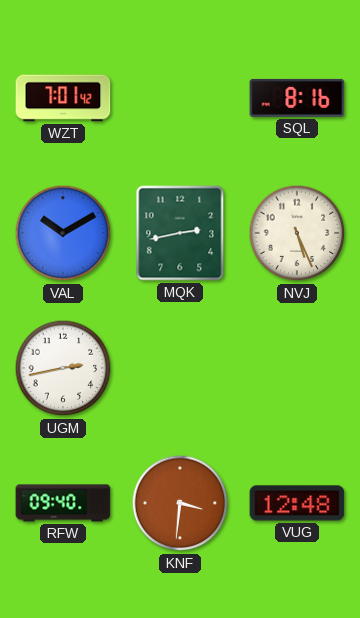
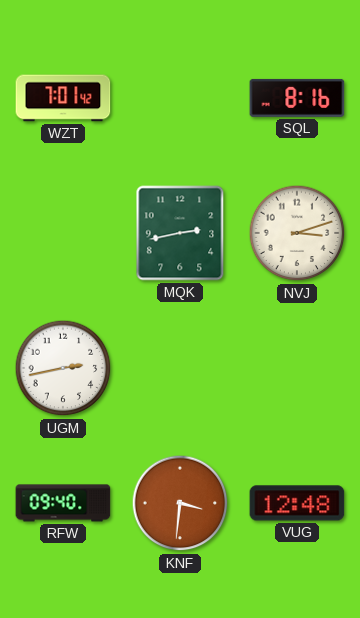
VAL: 10:10 -> none
NVJ: 5:26 -> 3:12
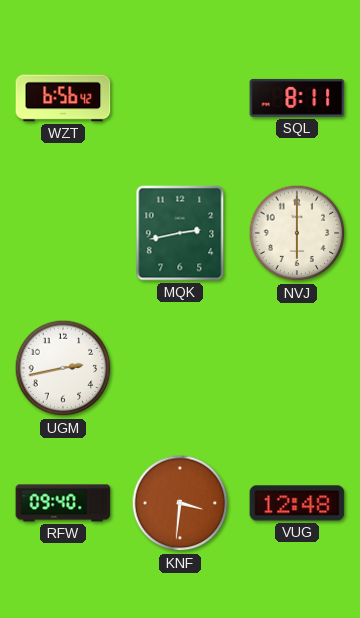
WZT: 7:01 -> 6:56
SQL: 8:16 -> 8:11
NVJ: 3:12 -> 6:00
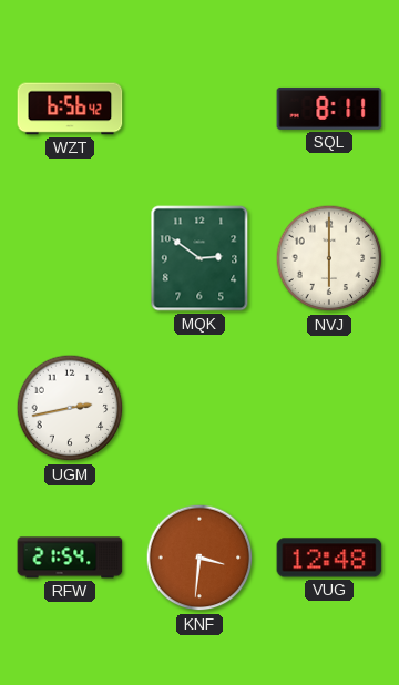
MQK: 2:43 -> 2:51
RFW: 09:40 -> 21:54
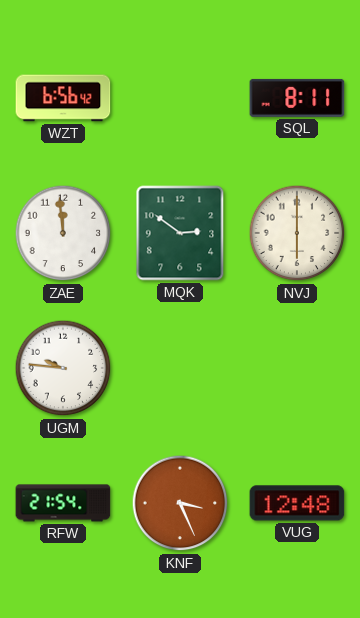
ZAE: none -> 11:59
UGM: 2:43 -> 9:46
KNF: 3:31 -> 3:26
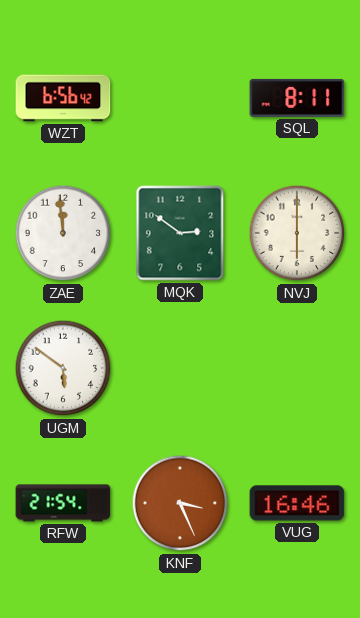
UGM: 9:46 -> 5:51
VUG: 12:48 -> 16:46
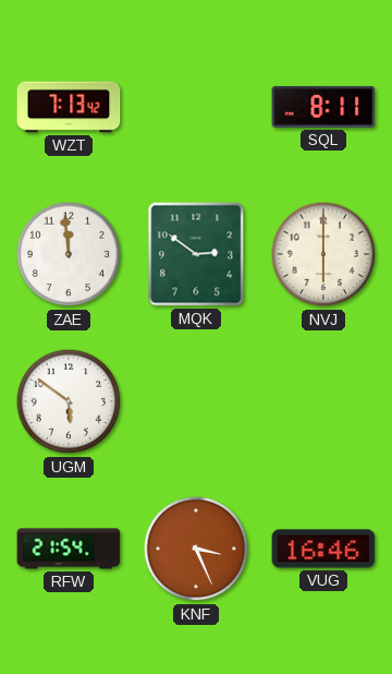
WZT: 6:56 -> 7:13
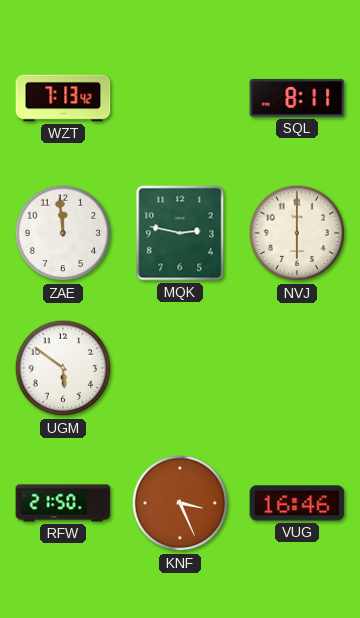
MQK: 2:51 -> 2:47
RFW: 21:54 -> 21:50
